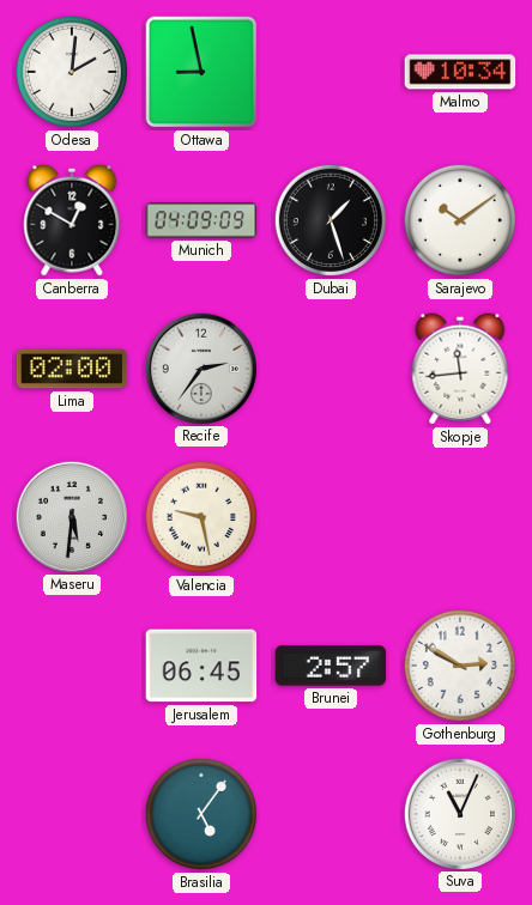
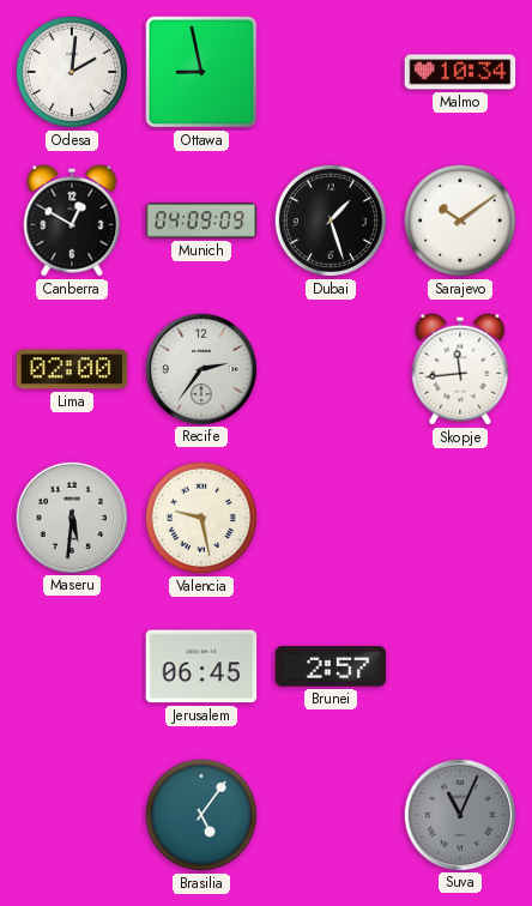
Gothenburg: 2:50 -> none
Suva dial: white -> grey
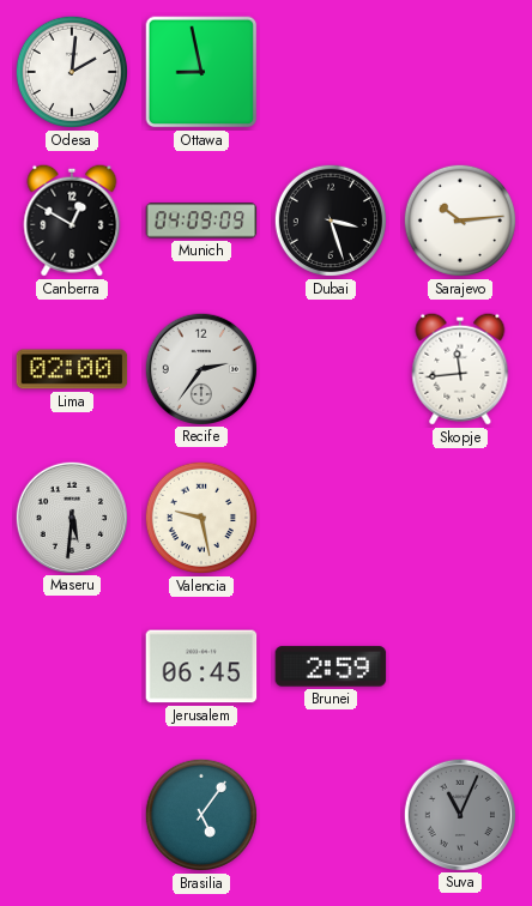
Malmo: 10:34 -> none
Dubai: 1:27 -> 3:27
Sarajevo: 10:09 -> 10:14
Brunei: 2:57 -> 2:59
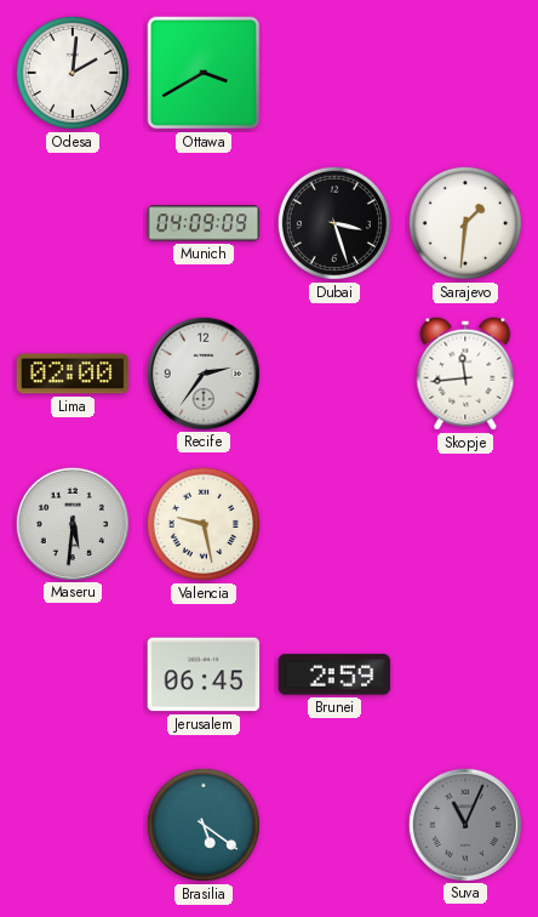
Ottawa: 8:58 -> 3:40
Canberra: 12:50 -> none
Sarajevo: 10:14 -> 1:31
Brasilia: 5:06 -> 5:21
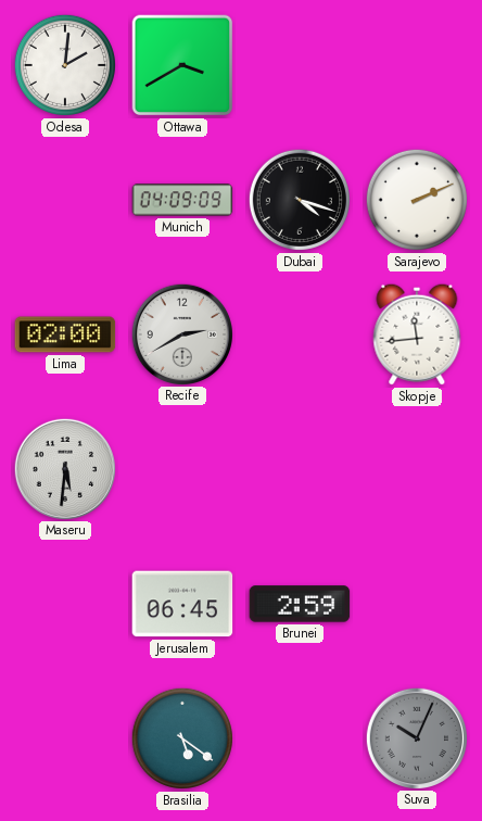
Dubai: 3:27 -> 4:18
Sarajevo: 1:31 -> 2:11
Recife: 2:36 -> 2:40
Valencia: 9:28 -> none
Suva: 11:04 -> 10:04
